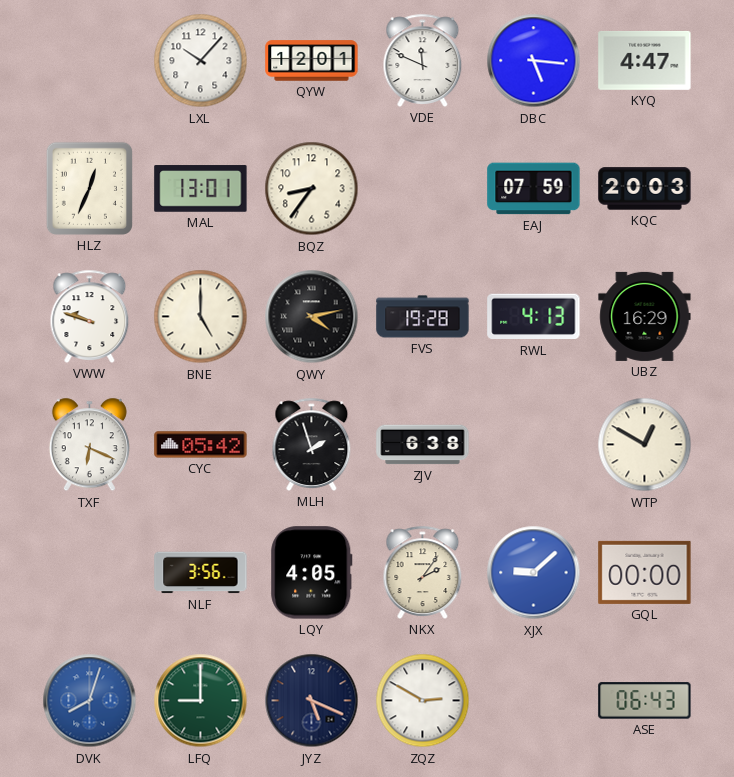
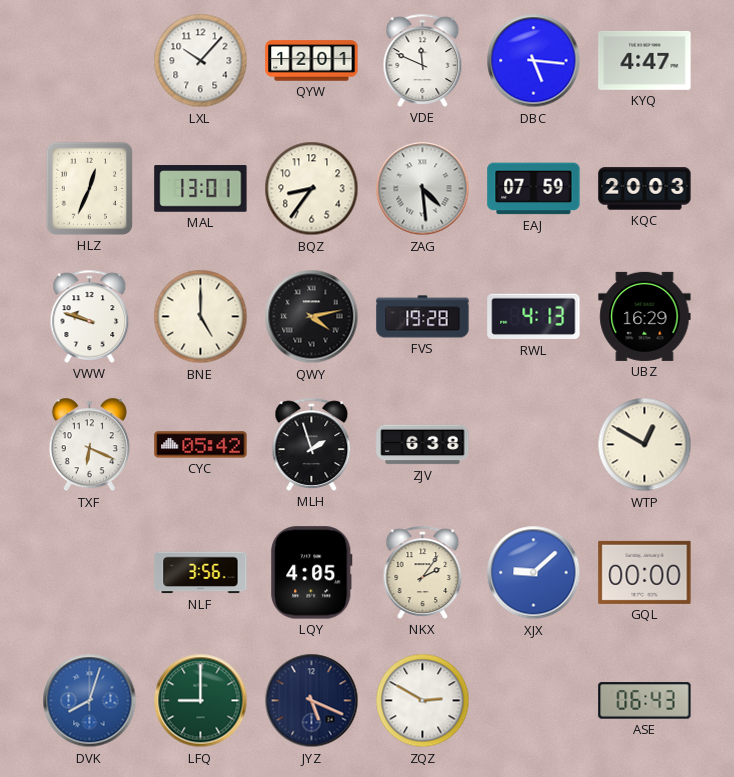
ZAG: none -> 4:29
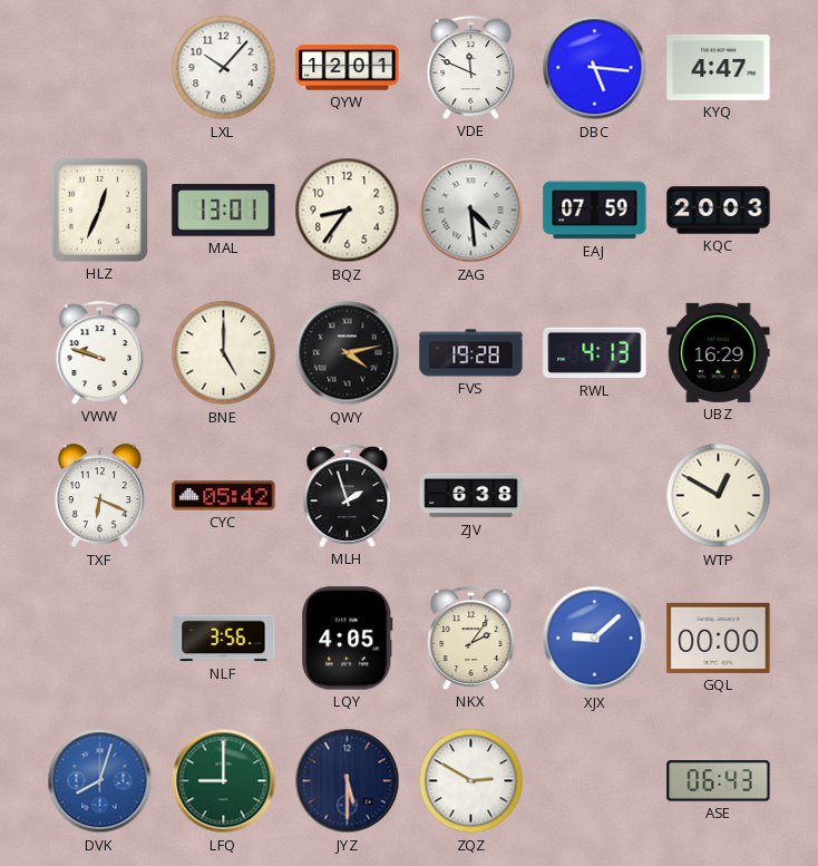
JYZ: 5:19 -> 5:30
